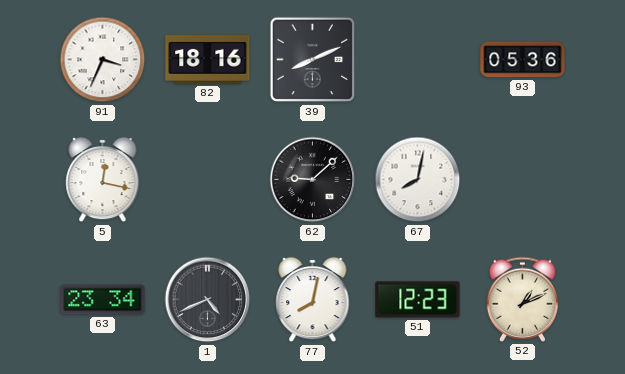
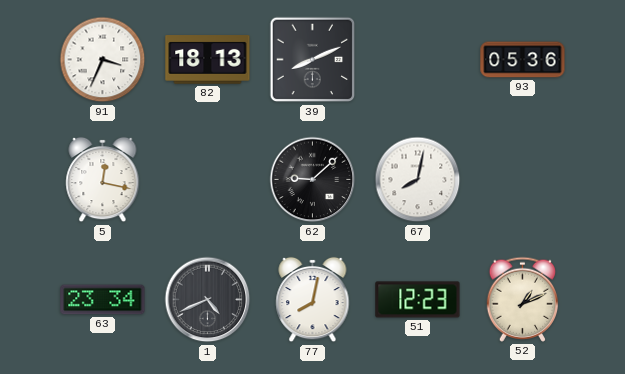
82: 18:16 -> 18:13
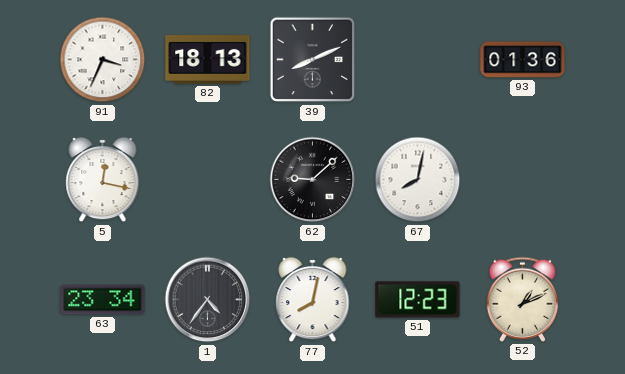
93: 05:36 -> 01:36
1: 4:41 -> 4:36
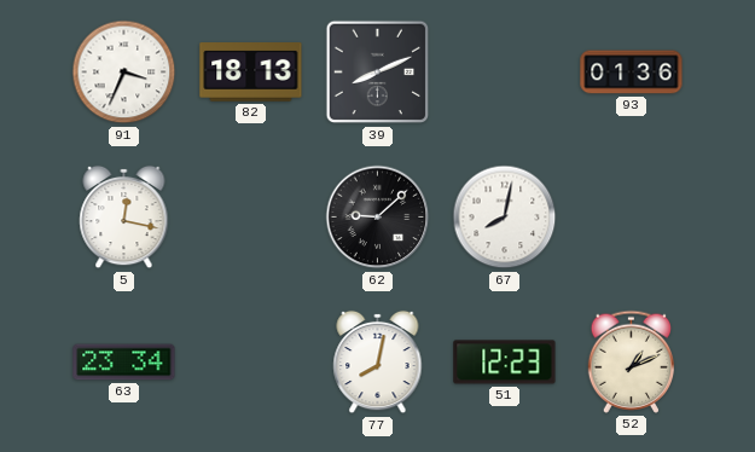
1: 4:36 -> none
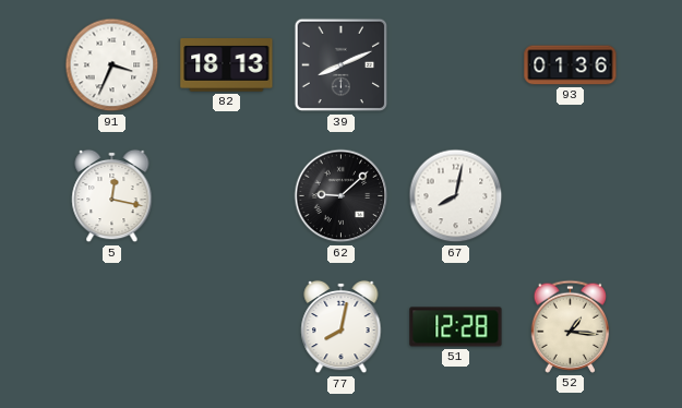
63: 23:34 -> none
51: 12:23 -> 12:28
52: 1:11 -> 1:16
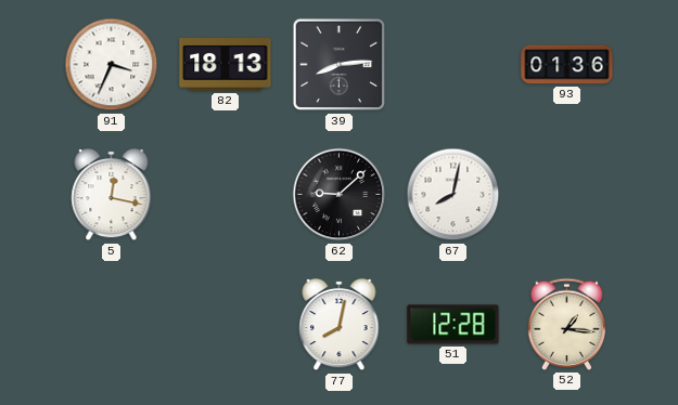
39: 8:11 -> 8:14
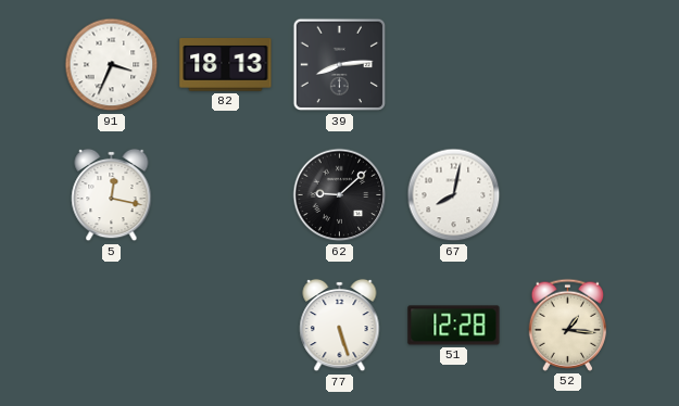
93: 01:36 -> none
77: 8:02 -> 5:27
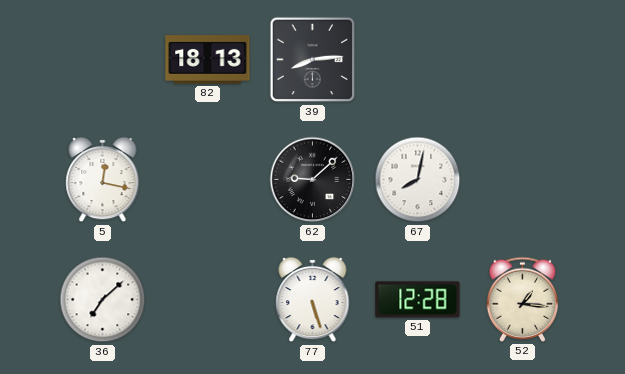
91: 3:34 -> none
36: none -> 7:08
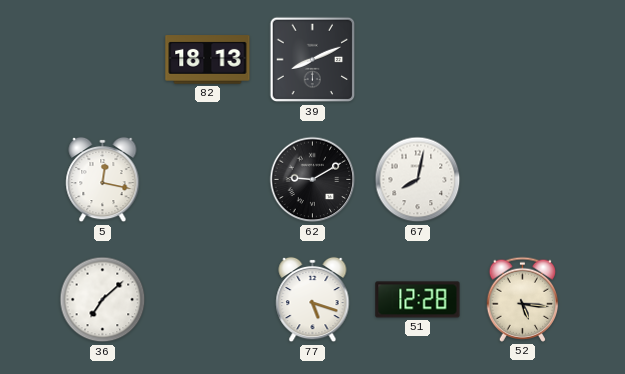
39: 8:14 -> 8:11
62: 9:08 -> 9:10
77: 5:27 -> 5:18
52: 1:16 -> 5:16
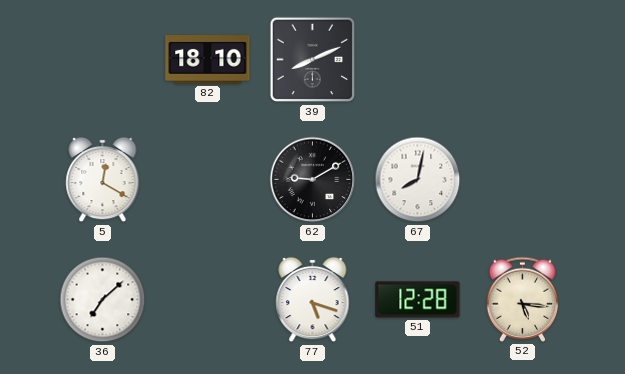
82: 18:13 -> 18:10
5: 12:17 -> 12:20
